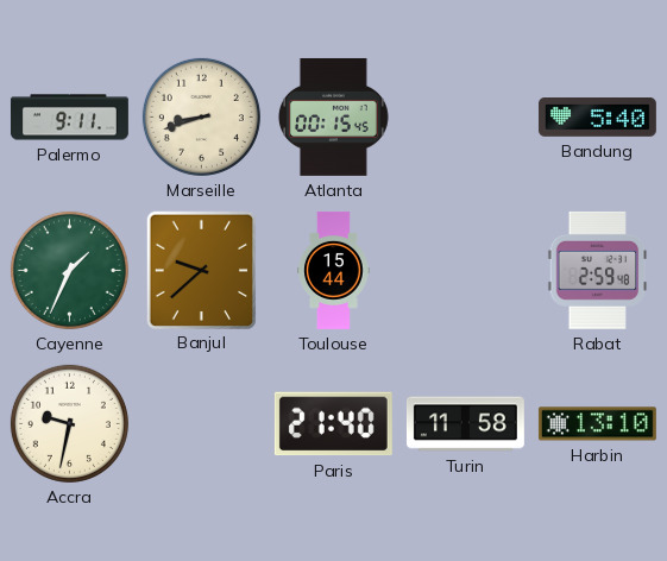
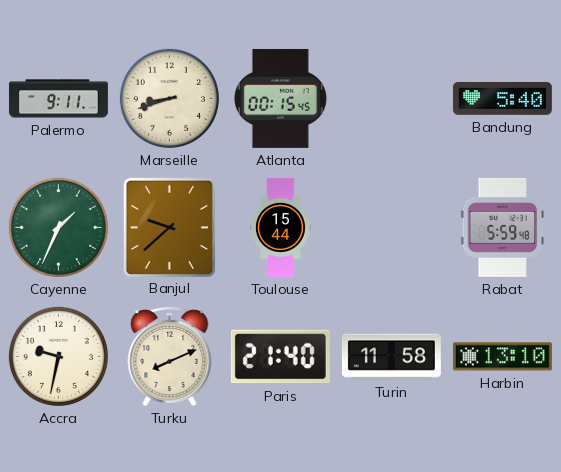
Rabat: 2:59 -> 5:59
Turku: none -> 8:11
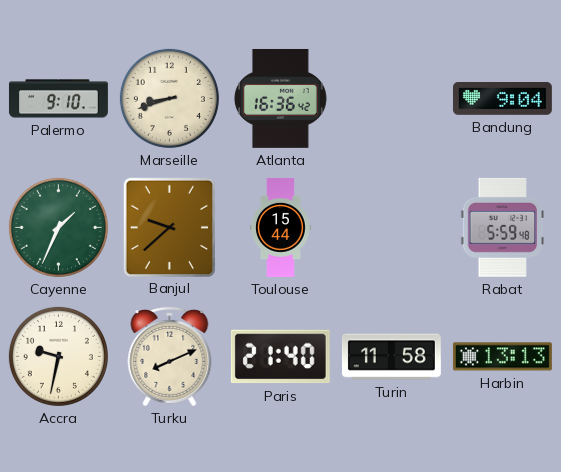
Palermo: 9:11 -> 9:10
Atlanta: 00:15 -> 16:36
Bandung: 5:40 -> 9:04
Harbin: 13:10 -> 13:13
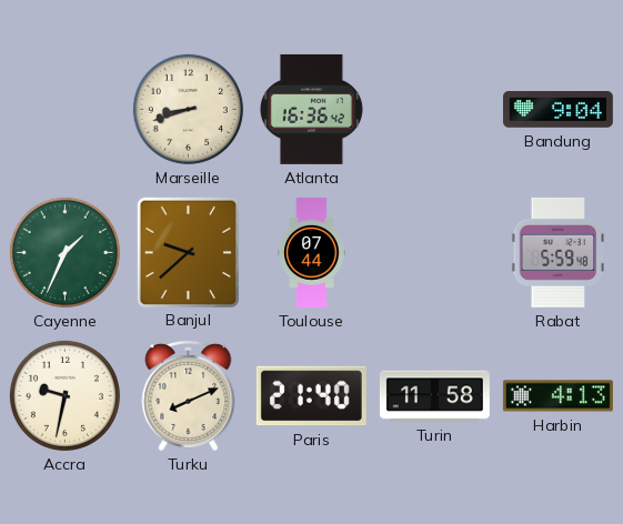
Palermo: 9:10 -> none
Toulouse: 15:44 -> 07:44
Harbin: 13:13 -> 4:13
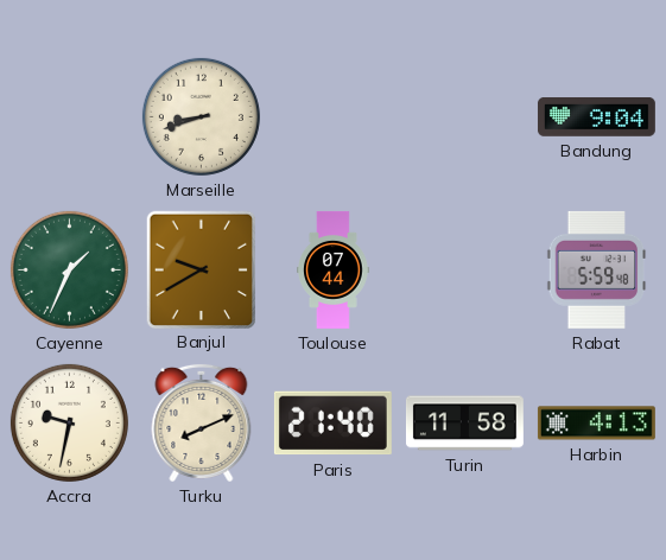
Atlanta: 16:36 -> none
Banjul: 9:38 -> 9:40
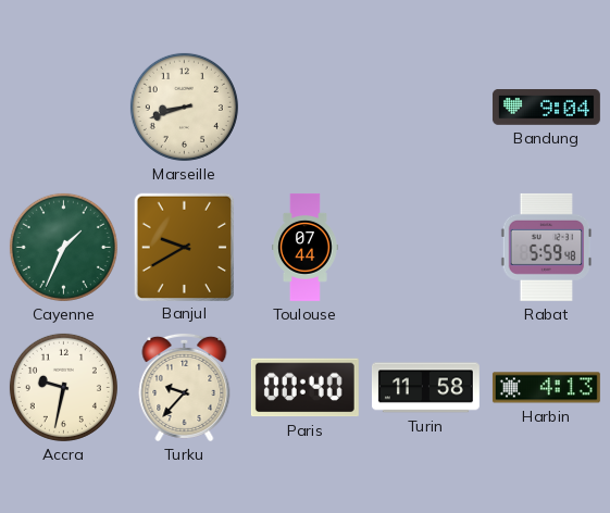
Turku: 8:11 -> 9:37
Paris: 21:40 -> 00:40
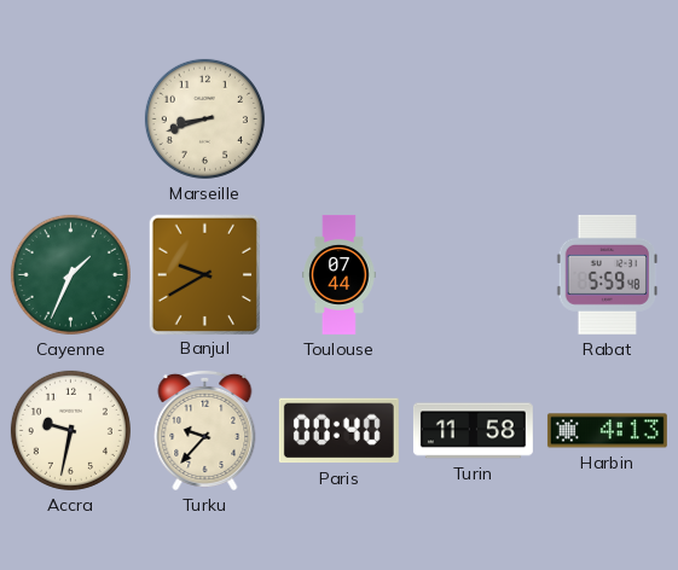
Bandung: 9:04 -> none
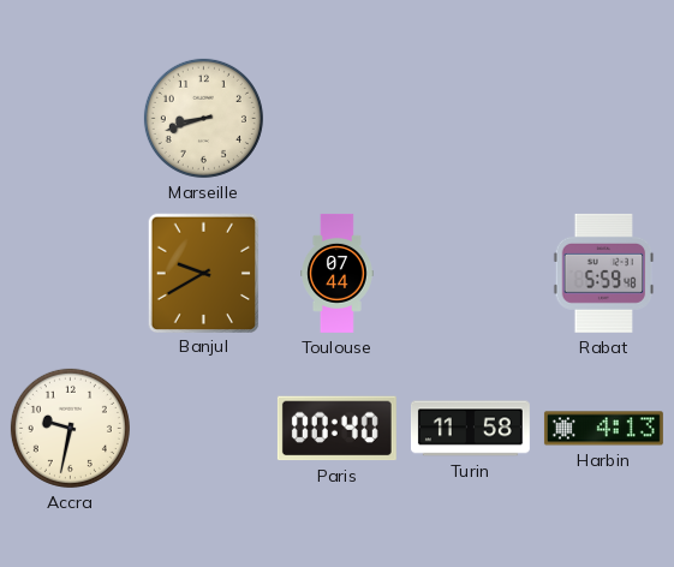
Cayenne: 1:34 -> none
Turku: 9:37 -> none
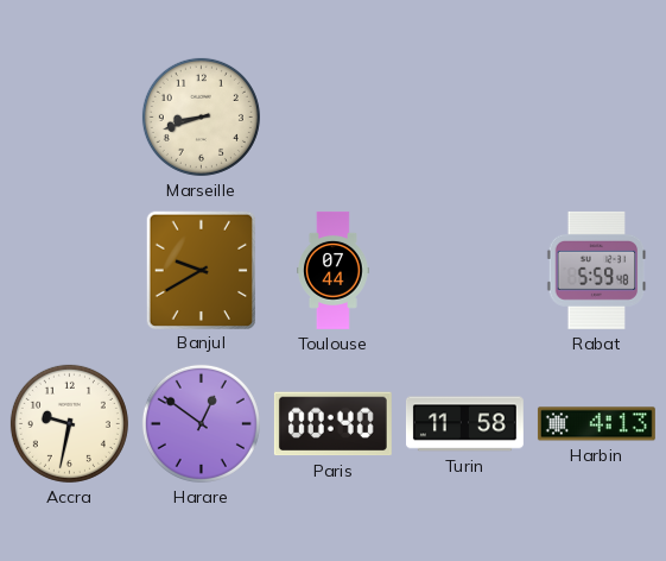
Harare: none -> 12:51
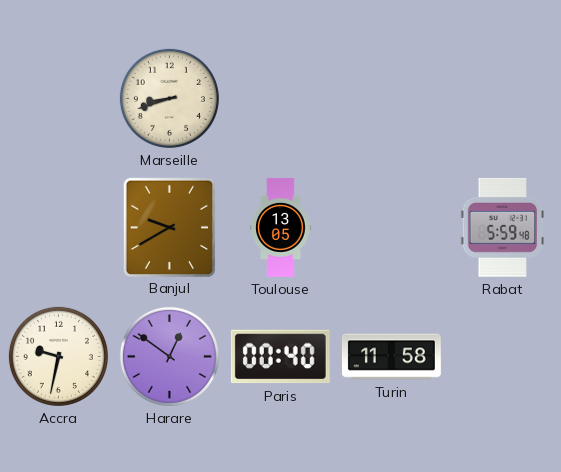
Toulouse: 07:44 -> 13:05
Harbin: 4:13 -> none
